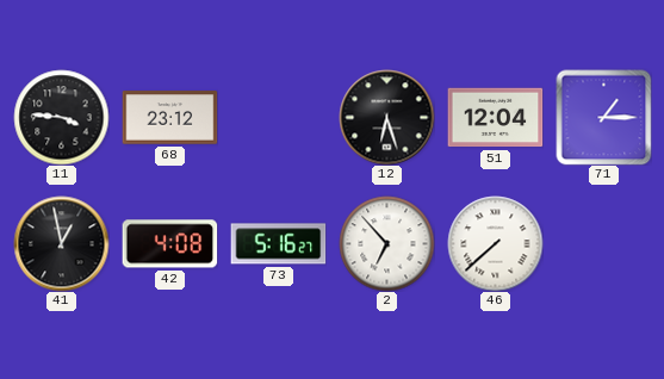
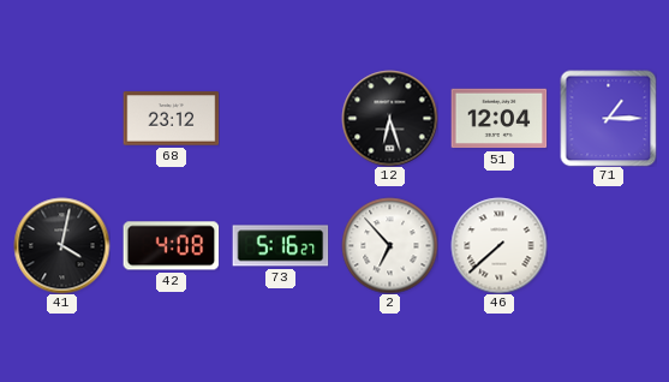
11: 3:46 -> none
41: 12:58 -> 4:02
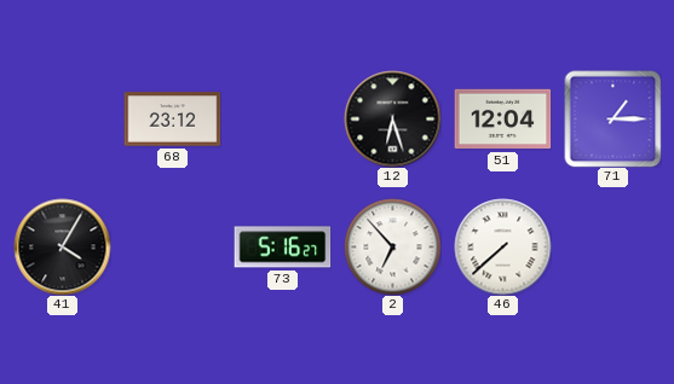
41: 4:02 -> 4:05
42: 4:08 -> none
